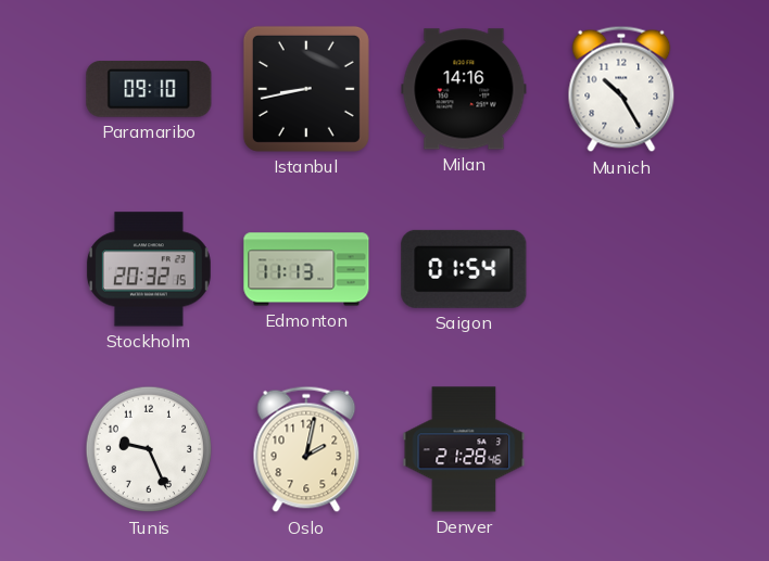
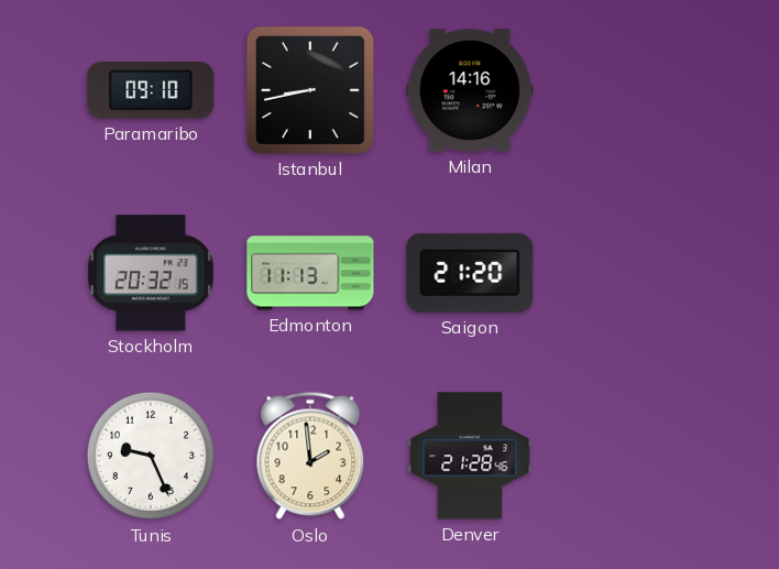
Munich: 10:25 -> none
Saigon: 01:54 -> 21:20
Oslo: 2:02 -> 1:59
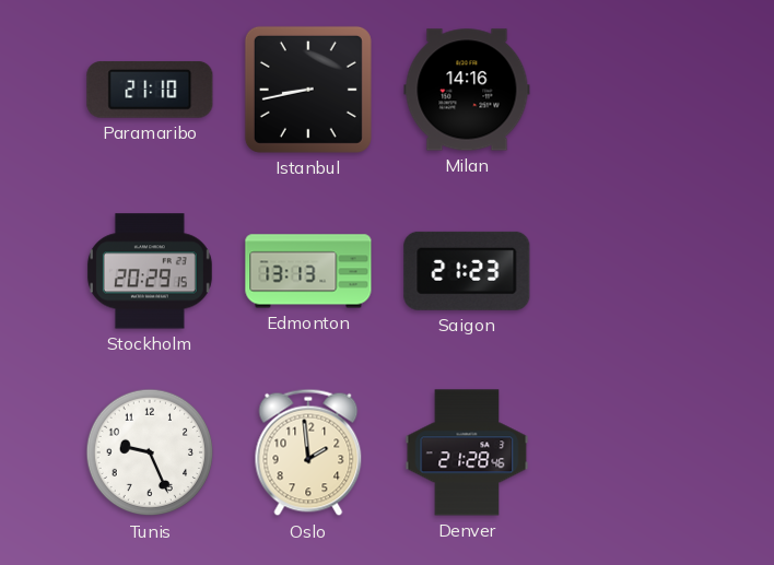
Paramaribo: 09:10 -> 21:10
Stockholm: 20:32 -> 20:29
Edmonton: 11:13 -> 13:13
Saigon: 21:20 -> 21:23
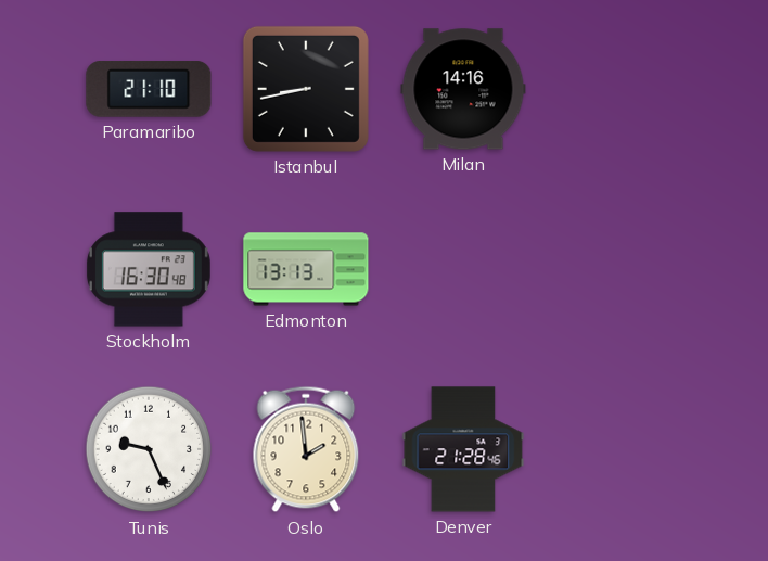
Stockholm: 20:29 -> 16:30
Saigon: 21:23 -> none
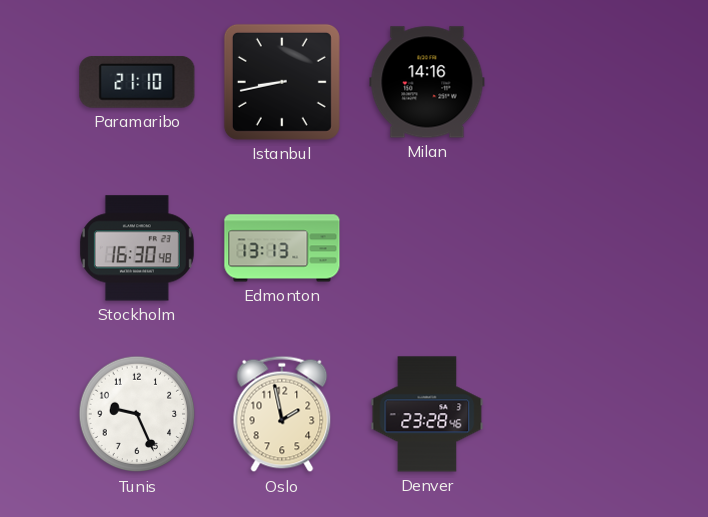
Oslo: 1:59 -> 1:58
Denver: 21:28 -> 23:28
